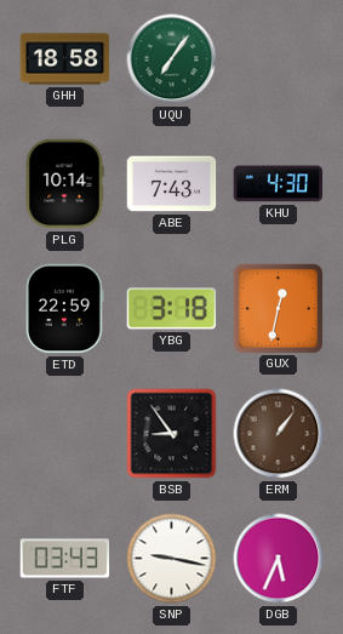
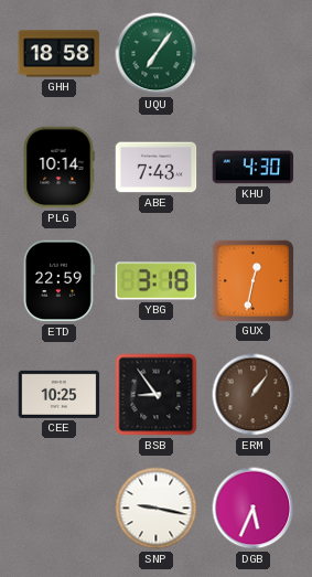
CEE: none -> 10:25
FTF: 03:43 -> none
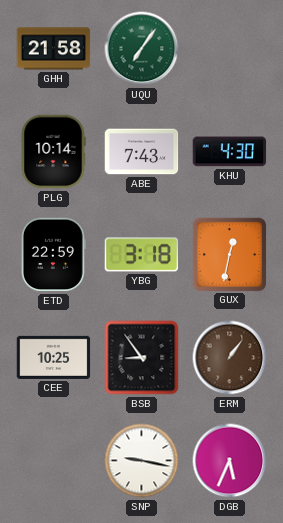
GHH: 18:58 -> 21:58
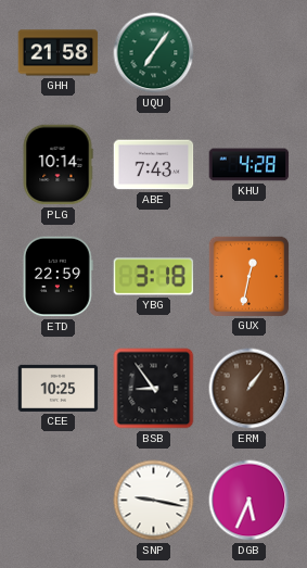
KHU: 4:30 -> 4:28
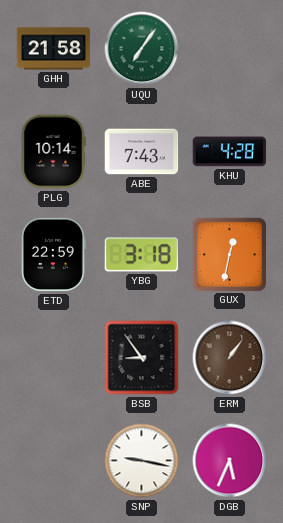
CEE: 10:25 -> none
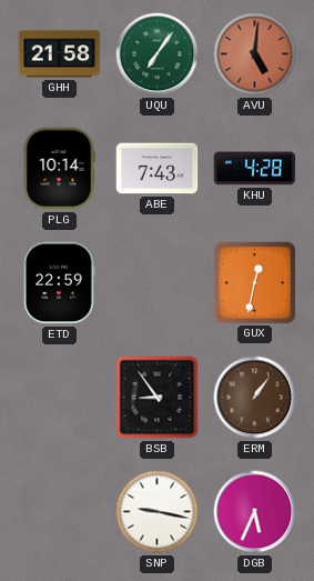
AVU: none -> 5:01
YBG: 3:18 -> none
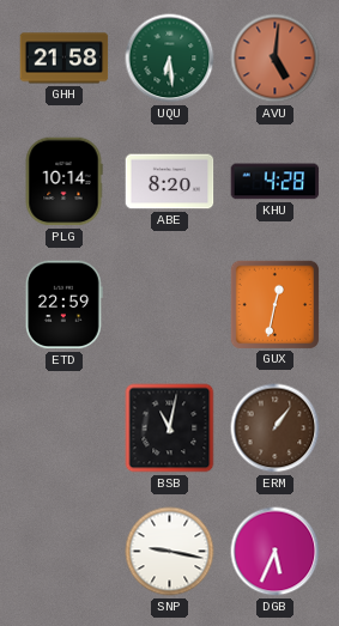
UQU: 7:06 -> 6:29
ABE: 7:43 -> 8:20
BSB: 8:54 -> 11:02
